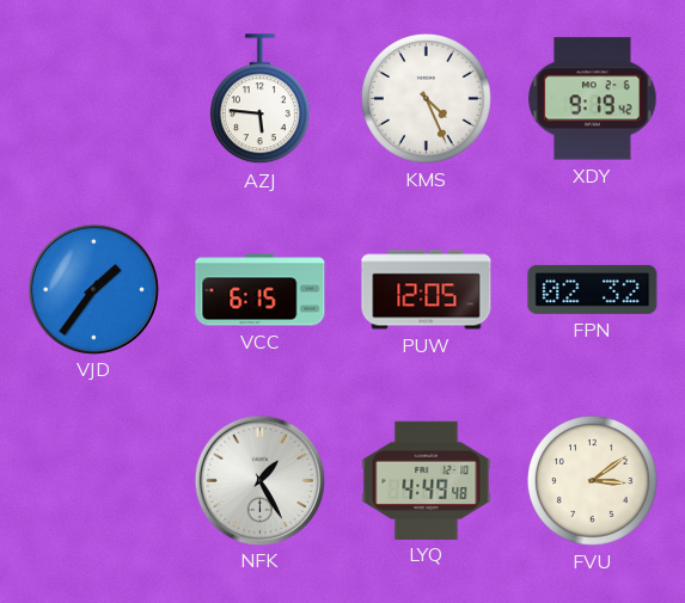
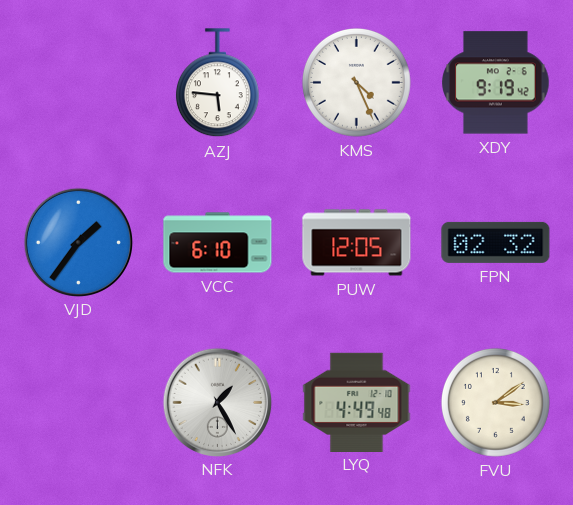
VCC: 6:15 -> 6:10
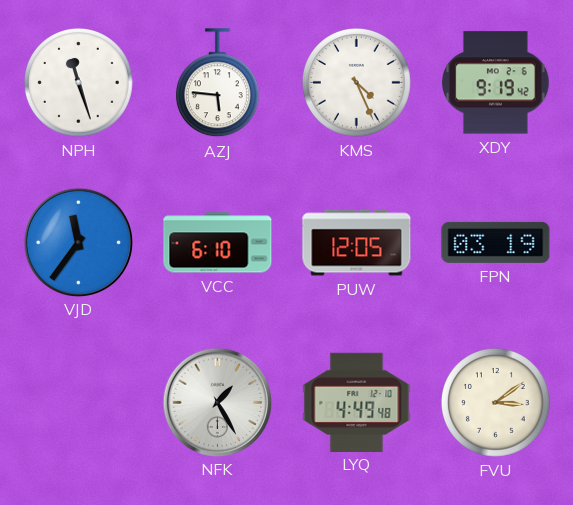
NPH: none -> 11:27
VJD: 1:36 -> 11:36
FPN: 02:32 -> 03:19
